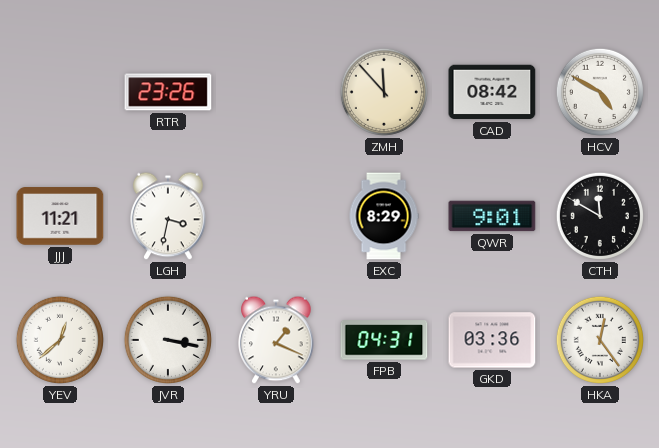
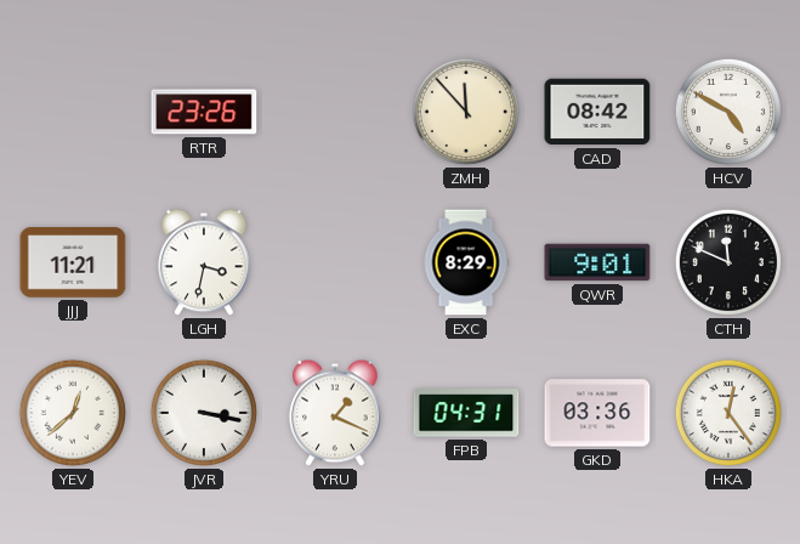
CTH: 11:50 -> 11:49
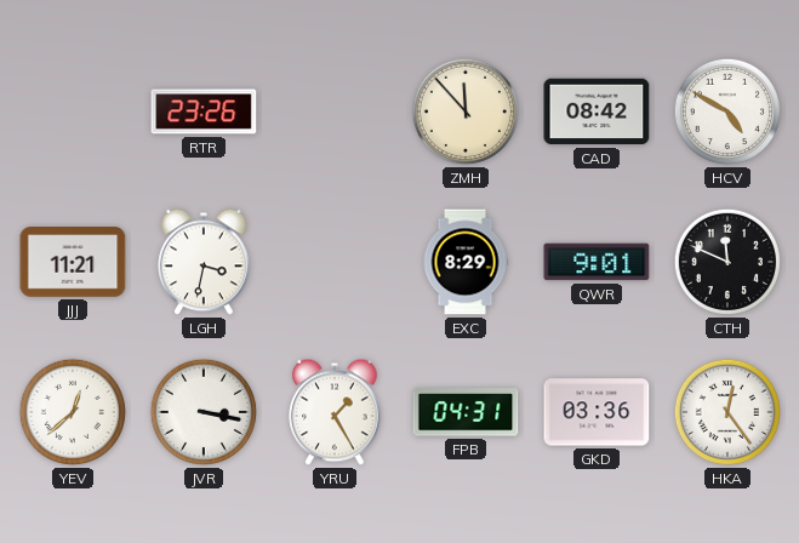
YRU: 1:19 -> 1:25
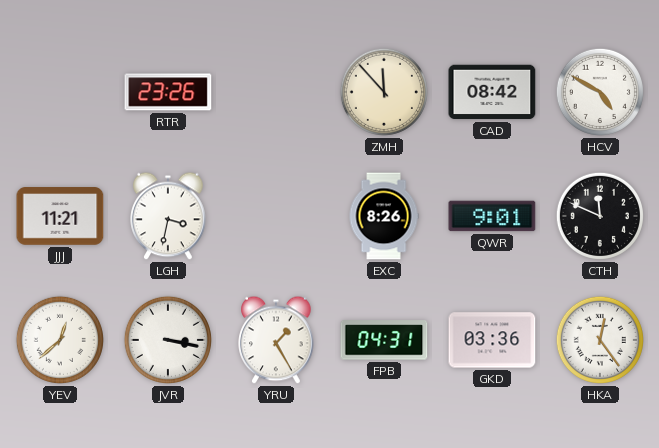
EXC: 8:29 -> 8:26
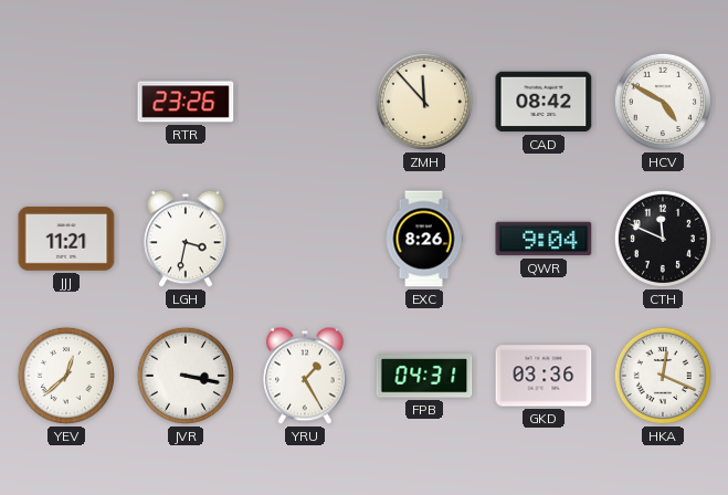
QWR: 9:01 -> 9:04
HKA: 12:24 -> 12:19
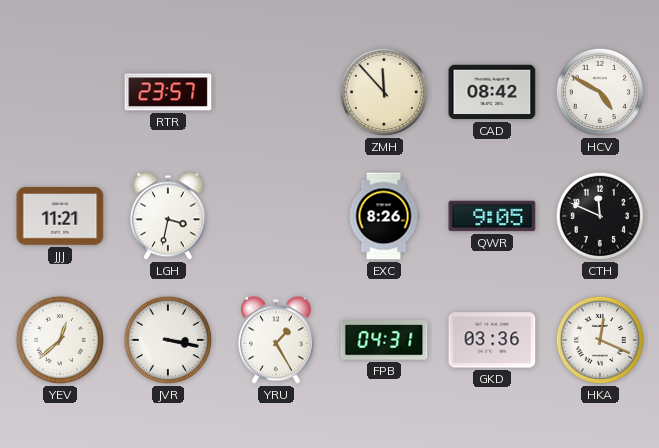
RTR: 23:26 -> 23:57
QWR: 9:04 -> 9:05
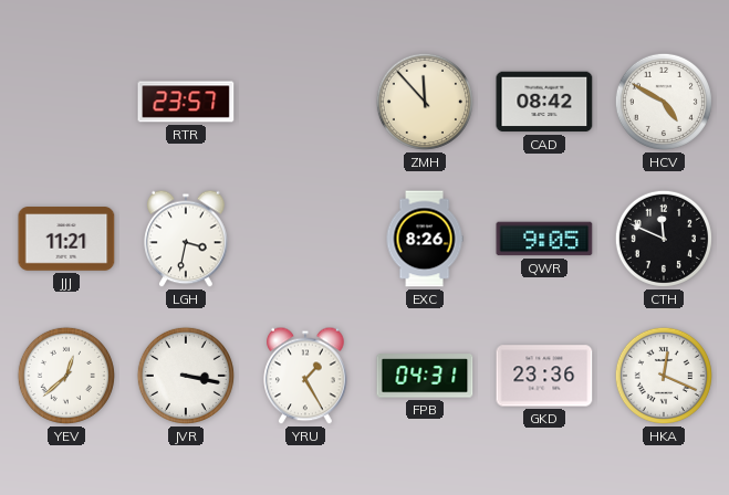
GKD: 03:36 -> 23:36
